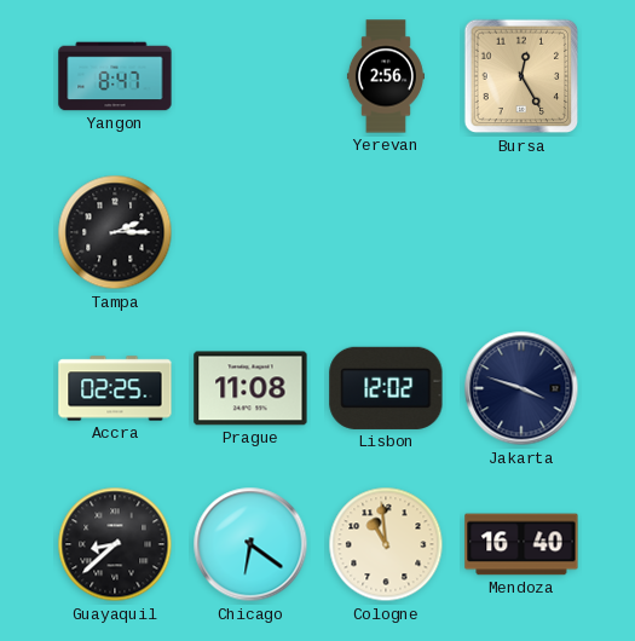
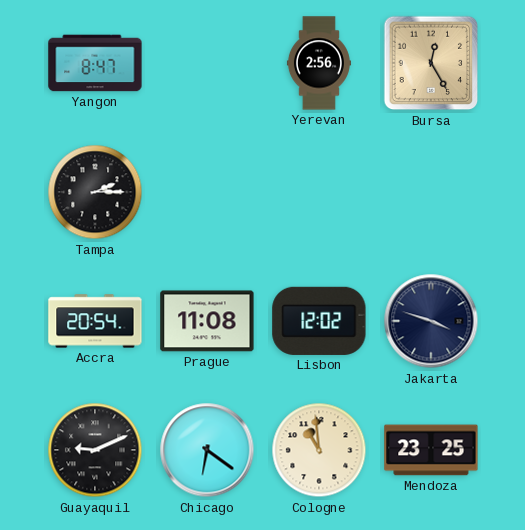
Accra: 02:25 -> 20:54
Guayaquil: 8:38 -> 9:11
Mendoza: 16:40 -> 23:25
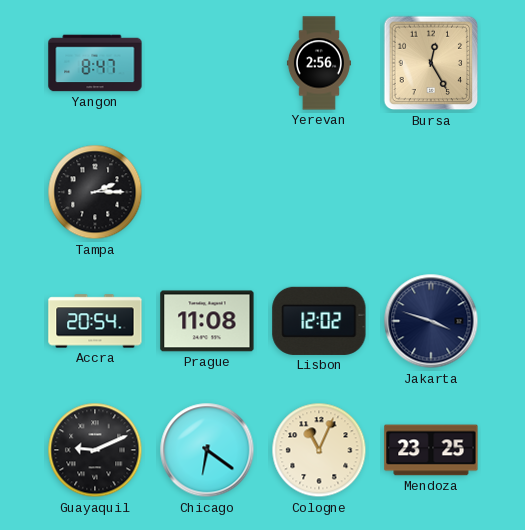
Cologne: 10:59 -> 11:04
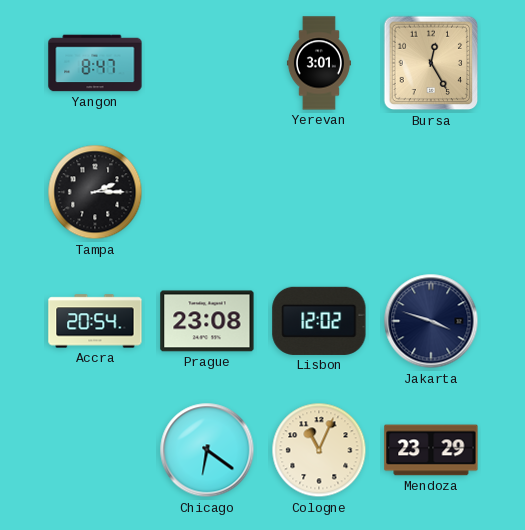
Yerevan: 2:56 -> 3:01
Prague: 11:08 -> 23:08
Guayaquil: 9:11 -> none
Mendoza: 23:25 -> 23:29
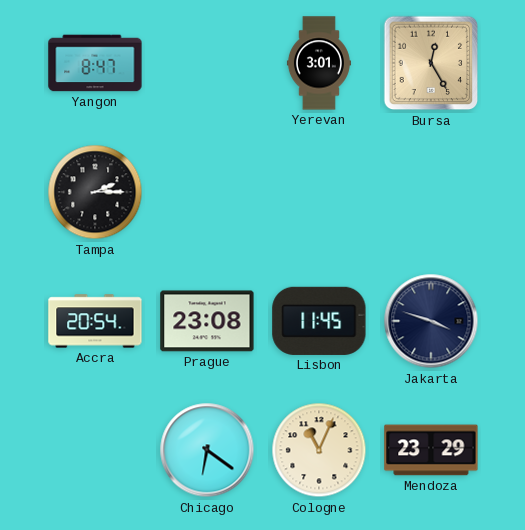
Lisbon: 12:02 -> 11:45
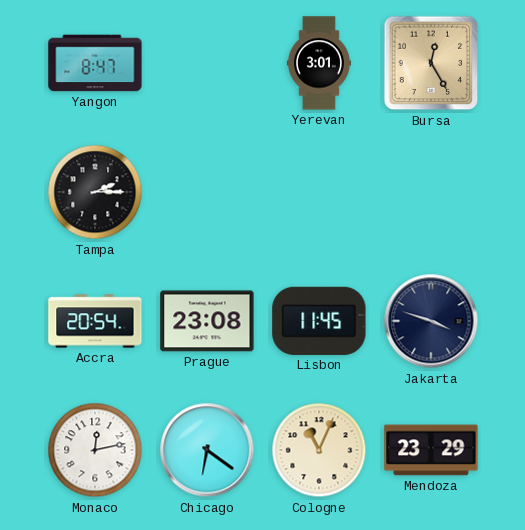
Monaco: none -> 12:13
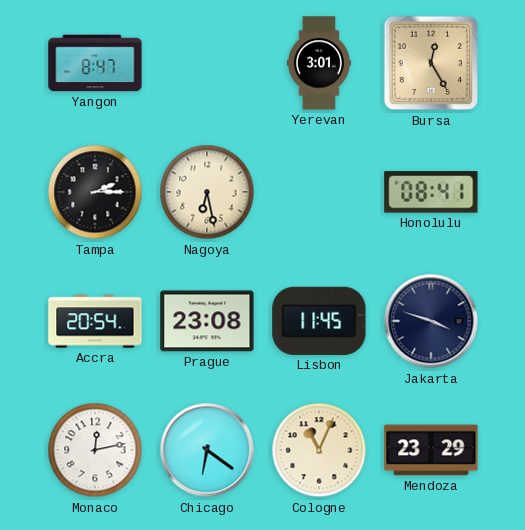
Nagoya: none -> 6:28
Honolulu: none -> 08:41
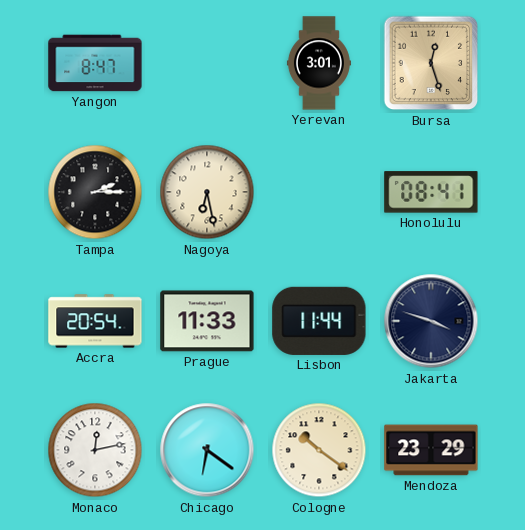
Bursa: 12:25 -> 12:27
Prague: 23:08 -> 11:33
Lisbon: 11:45 -> 11:44
Cologne: 11:04 -> 10:21
